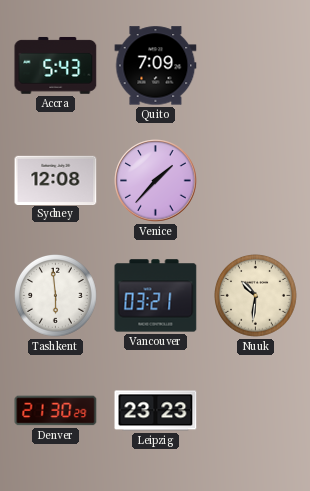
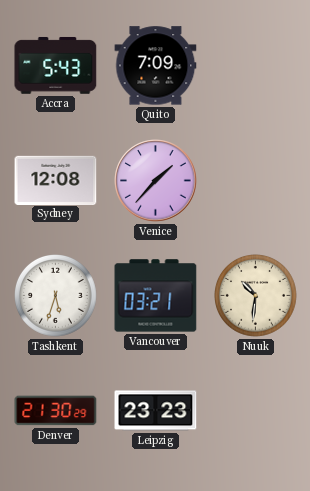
Tashkent: 5:59 -> 5:33
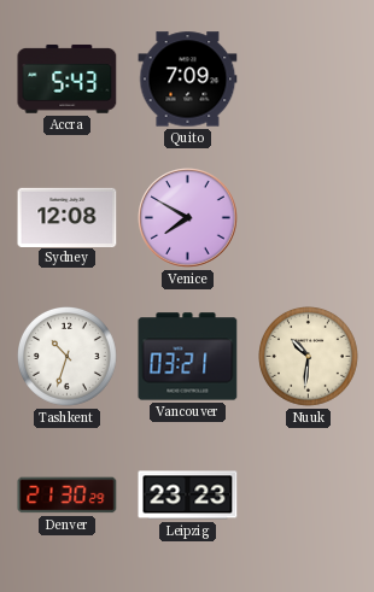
Venice: 1:37 -> 7:50
Tashkent: 5:33 -> 10:33
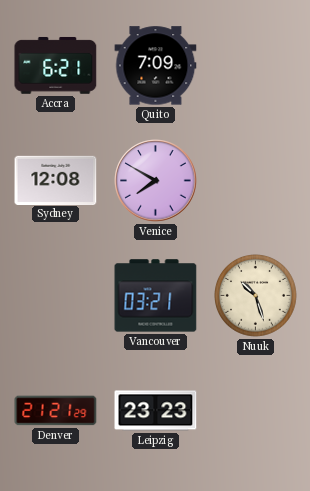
Accra: 5:43 -> 6:21
Tashkent: 10:33 -> none
Nuuk: 10:31 -> 10:27
Denver: 21:30 -> 21:21
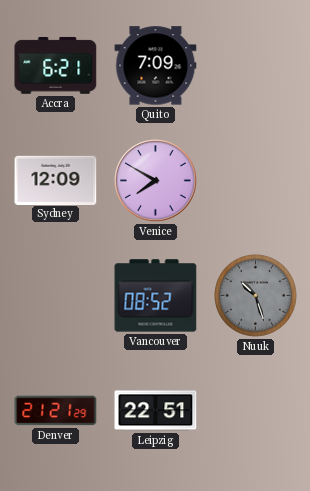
Sydney: 12:08 -> 12:09
Vancouver: 03:21 -> 08:52
Nuuk dial: cream -> grey
Leipzig: 23:23 -> 22:51
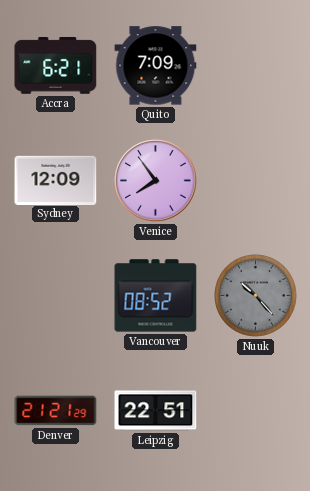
Venice: 7:50 -> 7:54
Nuuk: 10:27 -> 10:23
